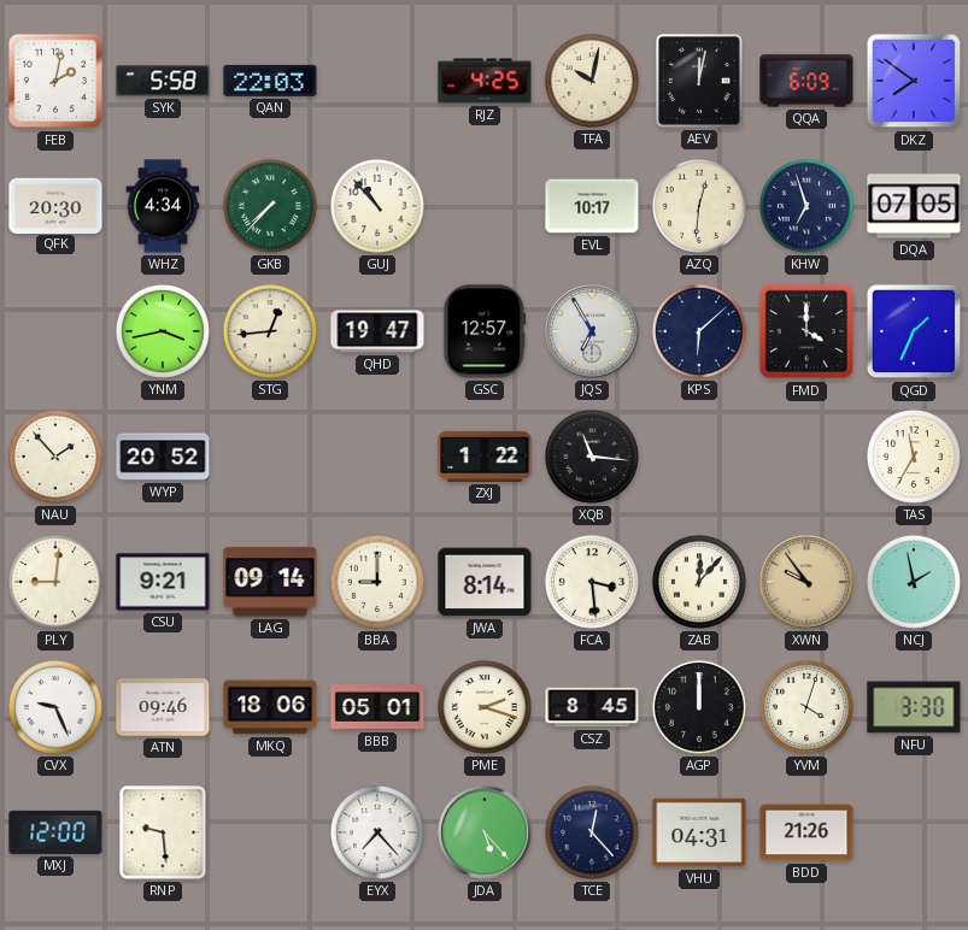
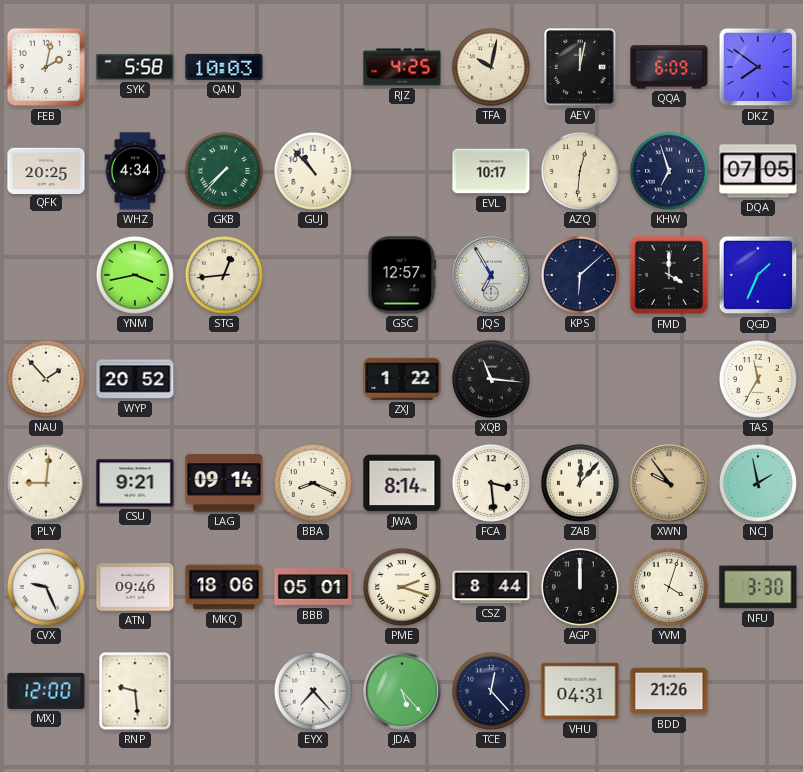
QAN: 22:03 -> 10:03
QFK: 20:30 -> 20:25
QHD: 19:47 -> none
BBA: 9:00 -> 8:19
CSZ: 8:45 -> 8:44
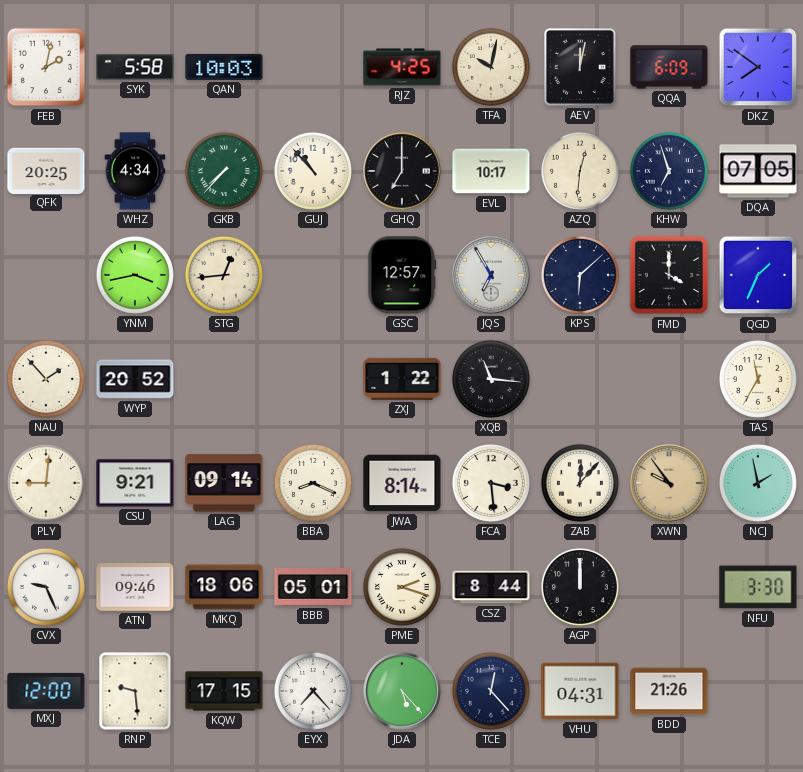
GHQ: none -> 7:00
YVM: 4:03 -> none
KQW: none -> 17:15
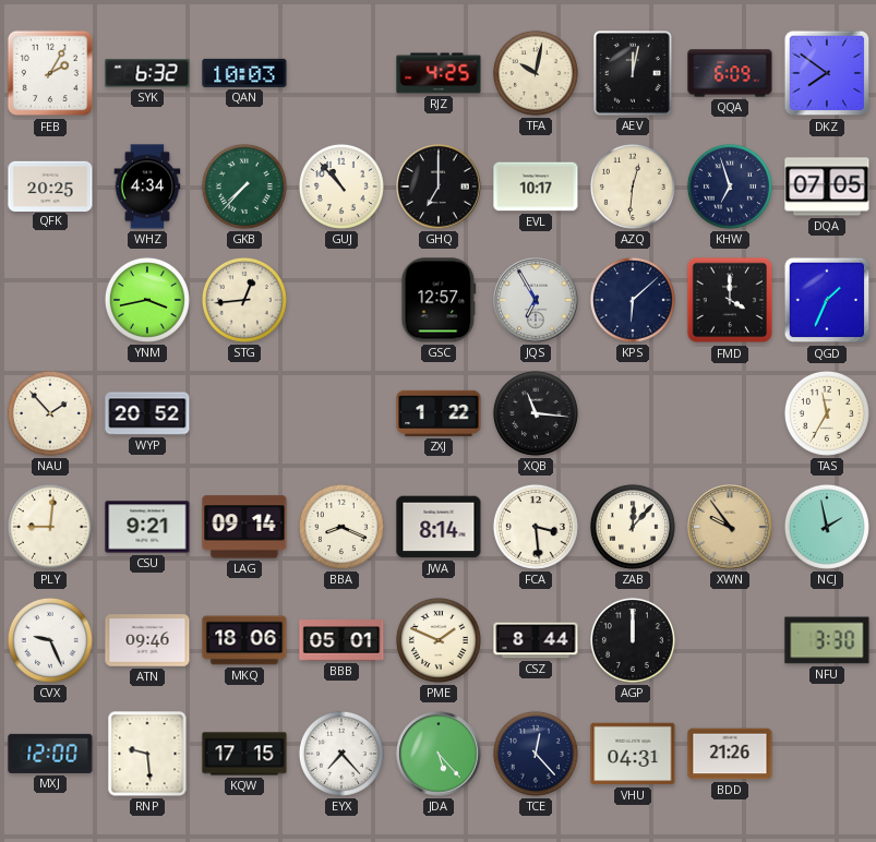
FEB: 2:02 -> 2:05
SYK: 5:58 -> 6:32
PME: 2:18 -> 1:49
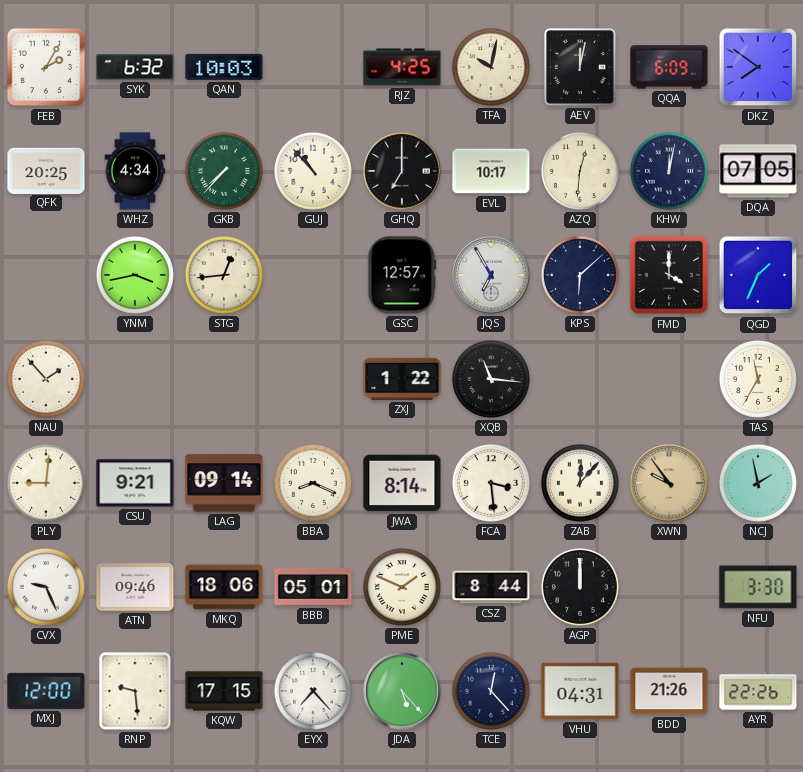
KHW: 6:57 -> 12:02
WYP: 20:52 -> none
AYR: none -> 22:26
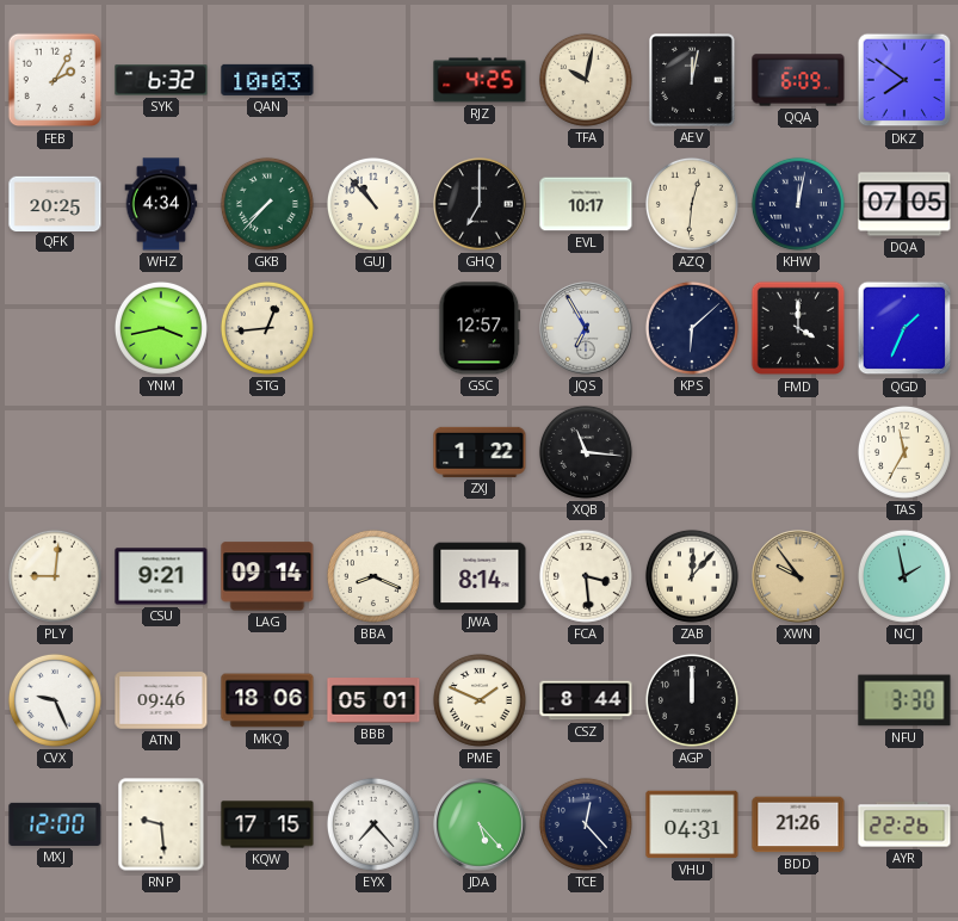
NAU: 1:53 -> none
